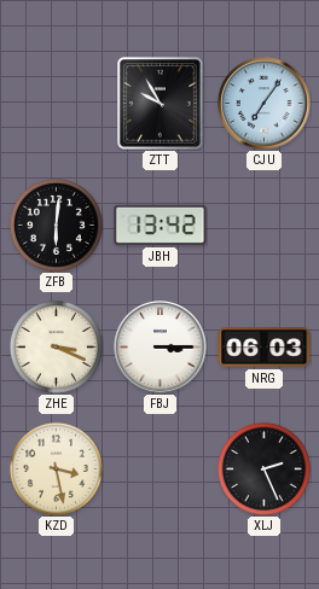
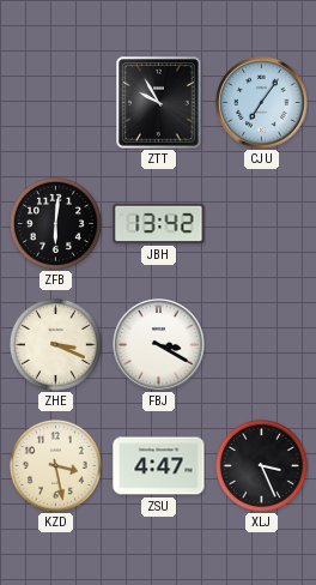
FBJ: 3:15 -> 3:20
NRG: 06:03 -> none
ZSU: none -> 4:47
XLJ: 2:26 -> 3:26
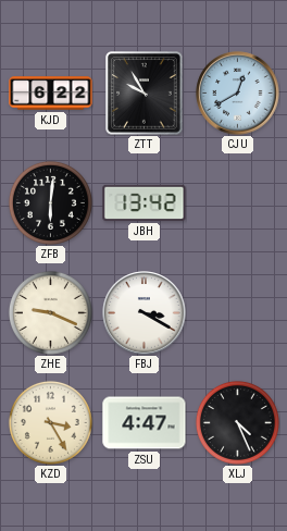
KJD: none -> 6:22
CJU: 7:06 -> 12:40
ZHE: 3:19 -> 9:19
KZD: 3:28 -> 3:25
XLJ: 3:26 -> 4:26
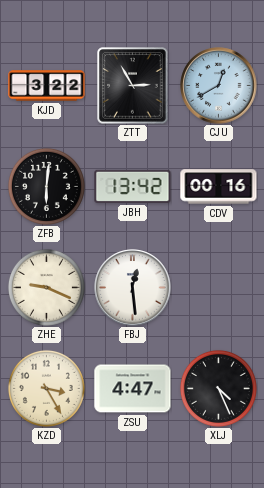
KJD: 6:22 -> 3:22
ZTT: 9:55 -> 2:55
CDV: none -> 00:16
FBJ: 3:20 -> 12:29
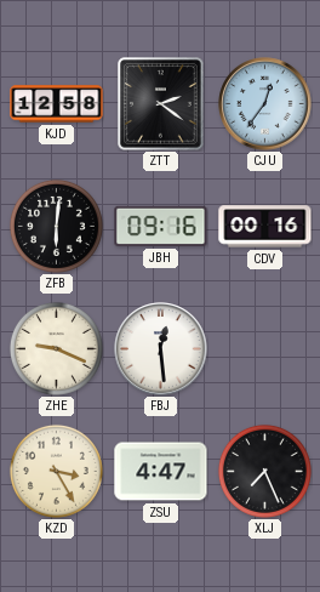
KJD: 3:22 -> 12:58
ZTT: 2:55 -> 2:21
CJU: 12:40 -> 12:36
JBH: 13:42 -> 09:16
XLJ: 4:26 -> 7:26
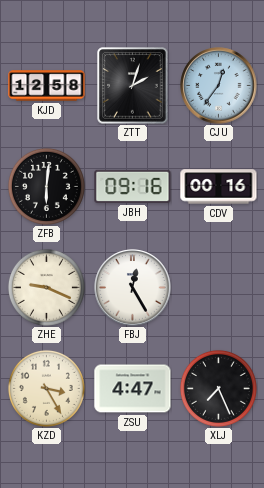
ZTT: 2:21 -> 2:03
FBJ: 12:29 -> 12:25
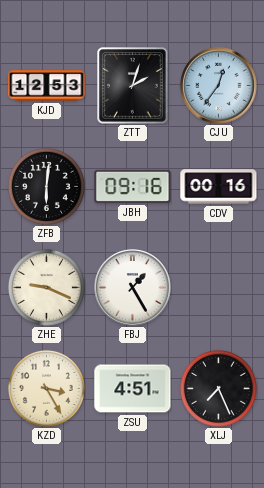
KJD: 12:58 -> 12:53
FBJ: 12:25 -> 1:25
ZSU: 4:47 -> 4:51
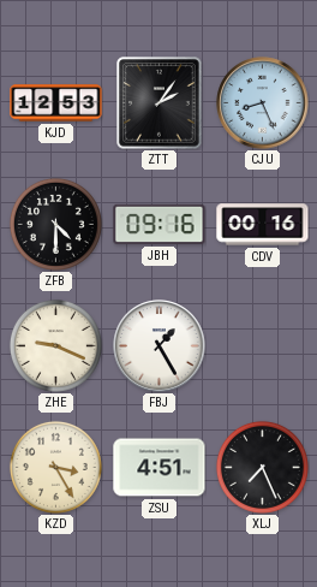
ZTT: 2:03 -> 2:06
CJU: 12:36 -> 8:26
ZFB: 6:01 -> 4:30
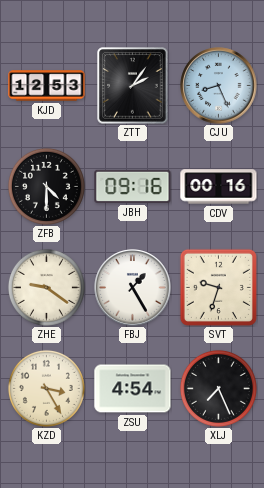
ZHE: 9:19 -> 9:21
SVT: none -> 9:33
ZSU: 4:51 -> 4:54
